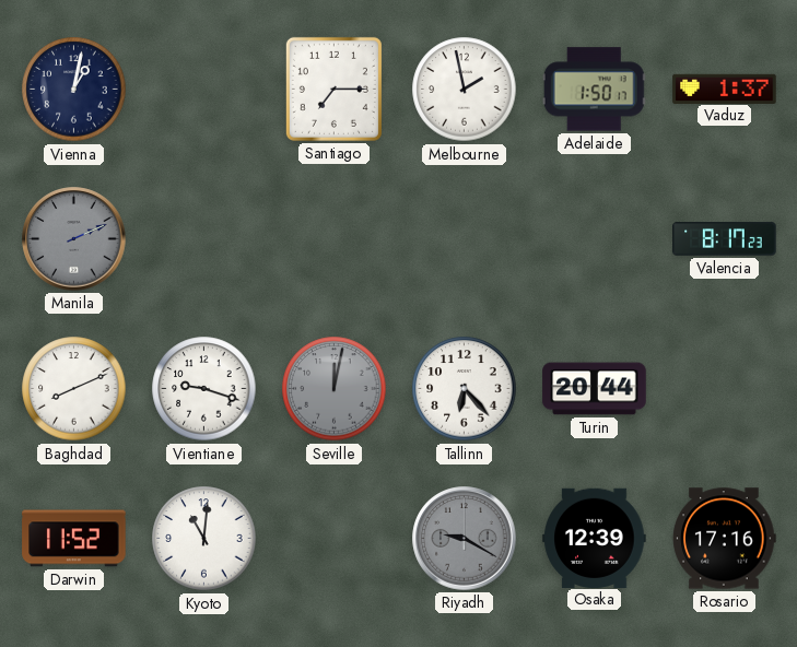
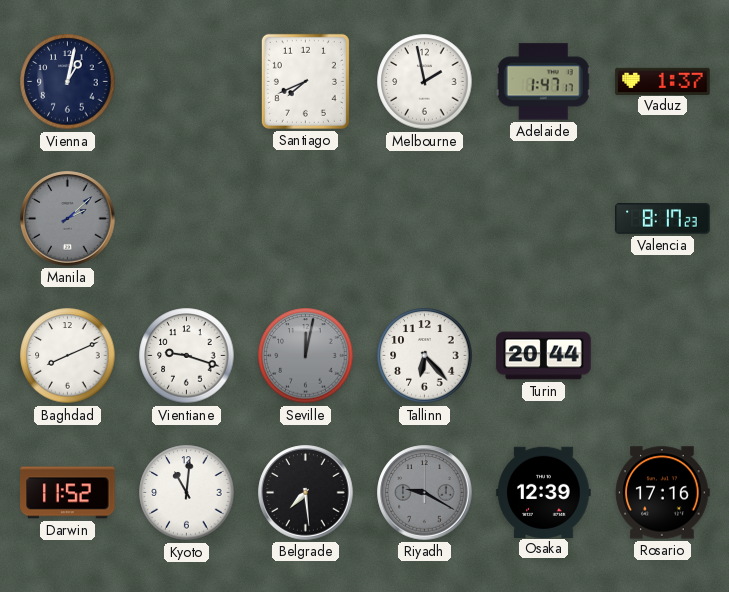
Santiago: 7:15 -> 7:41
Adelaide: 1:50 -> 1:47
Manila: 2:11 -> 2:08
Belgrade: none -> 7:29
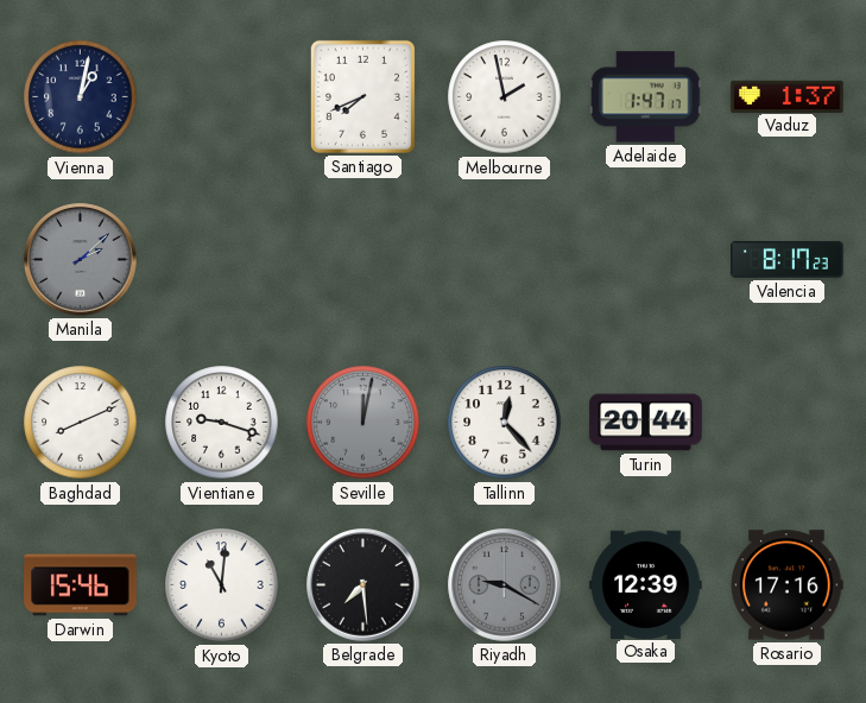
Tallinn: 6:23 -> 12:23
Darwin: 11:52 -> 15:46
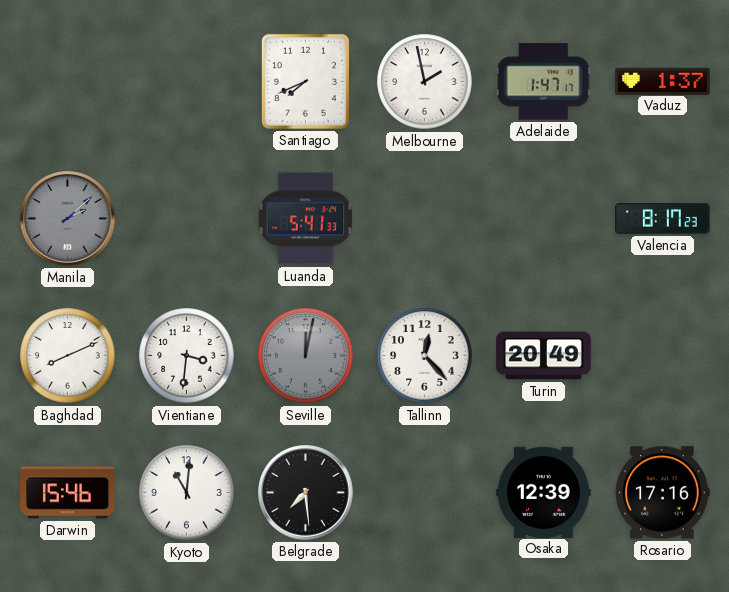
Vienna: 1:02 -> none
Luanda: none -> 5:41
Vientiane: 9:18 -> 3:31
Turin: 20:44 -> 20:49
Riyadh: 9:20 -> none
